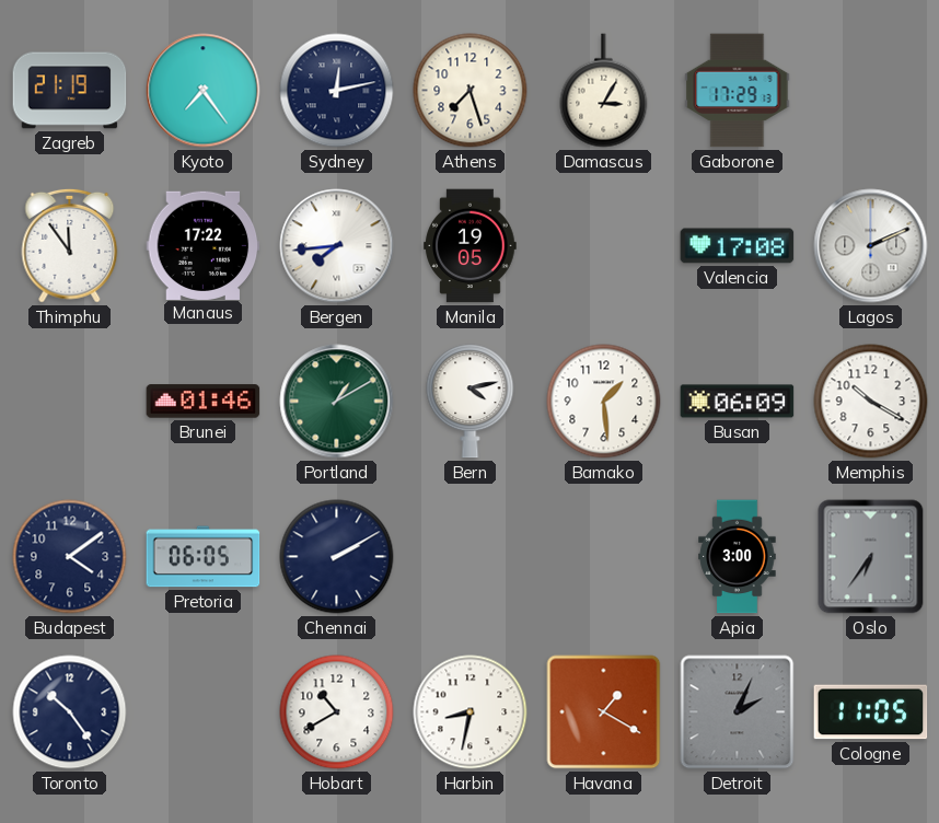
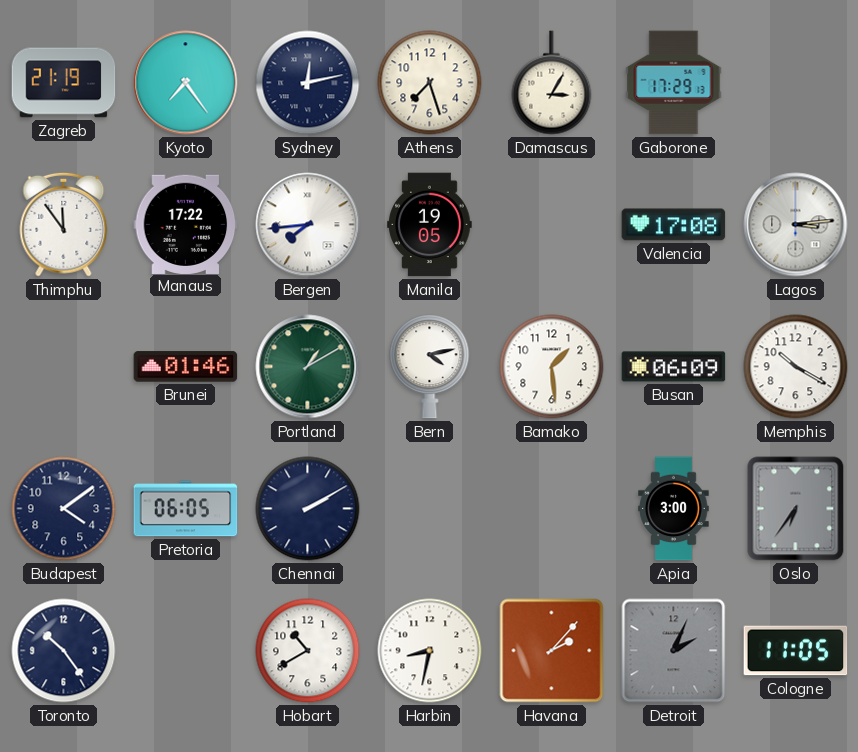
Lagos: 2:11 -> 3:14
Havana: 1:20 -> 2:07
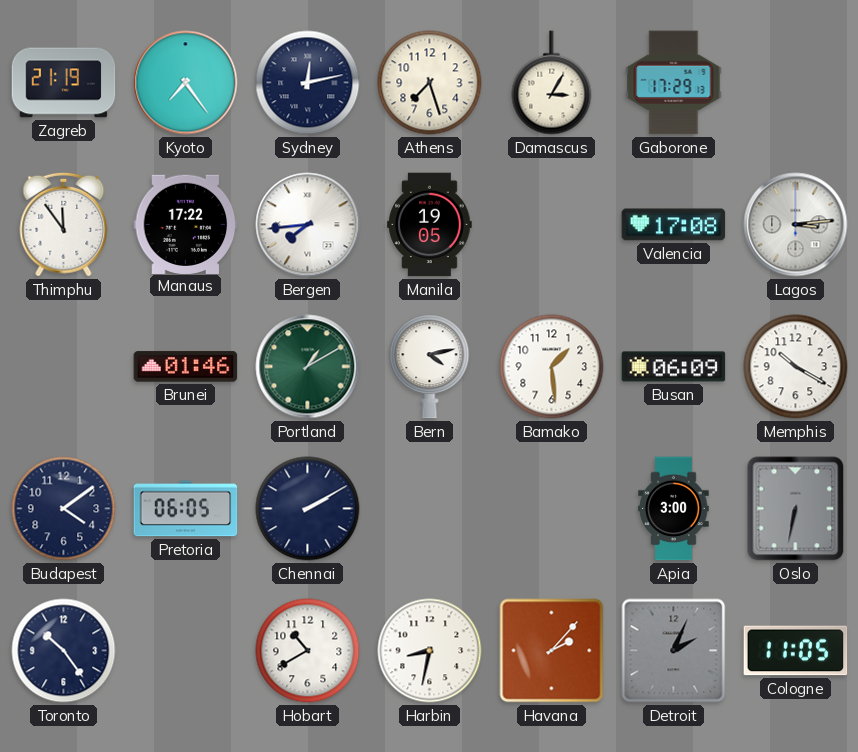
Oslo: 6:36 -> 6:32
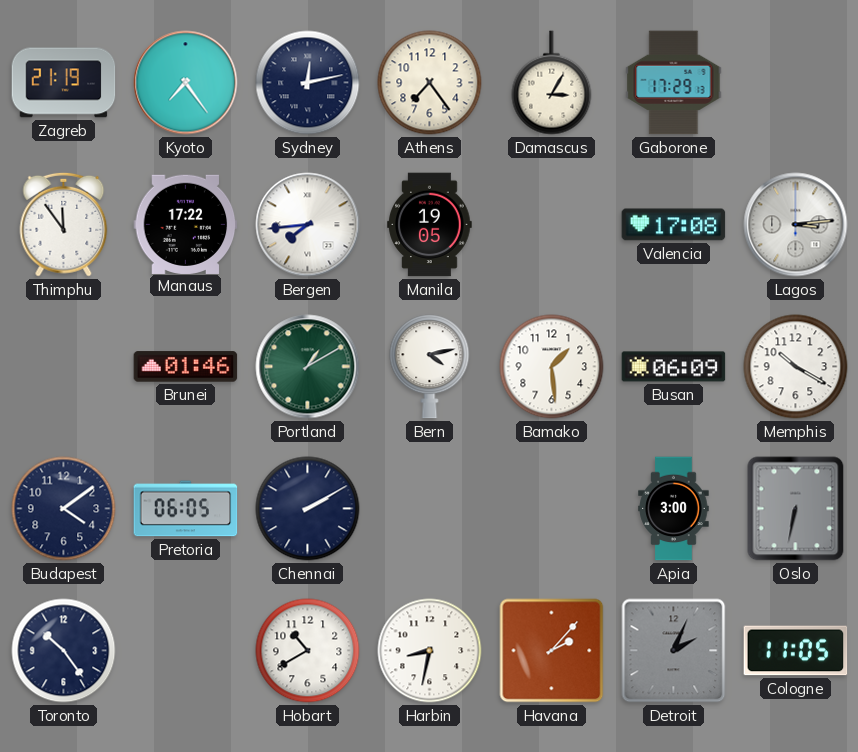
Athens: 7:27 -> 7:24
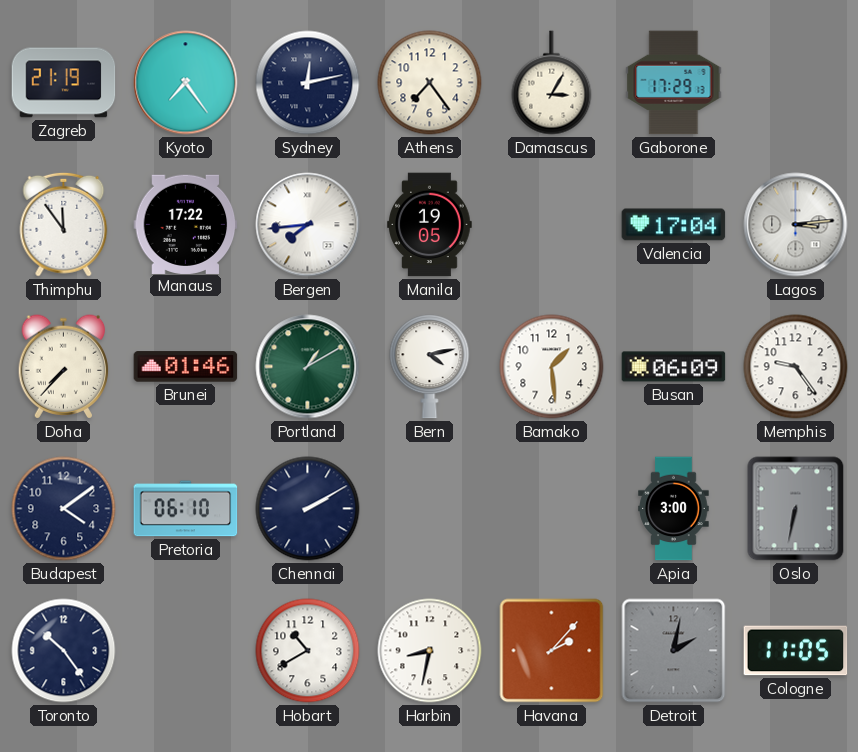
Valencia: 17:08 -> 17:04
Doha: none -> 7:37
Memphis: 10:20 -> 9:24
Pretoria: 06:05 -> 06:10
Detroit: 2:04 -> 2:02
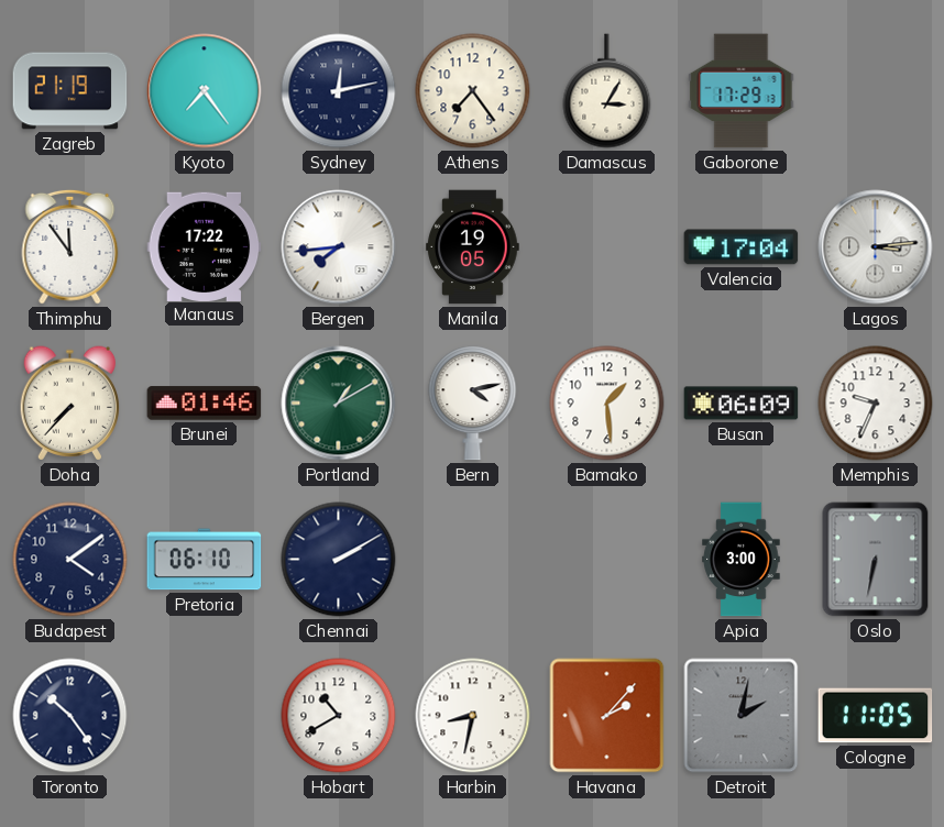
Memphis: 9:24 -> 9:34
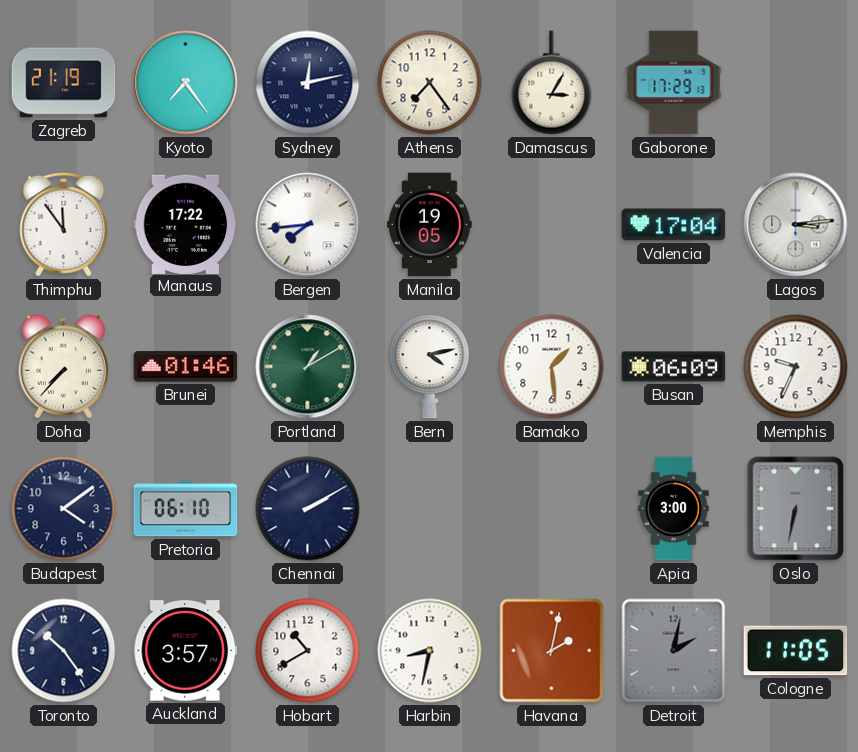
Auckland: none -> 3:57
Havana: 2:07 -> 2:02
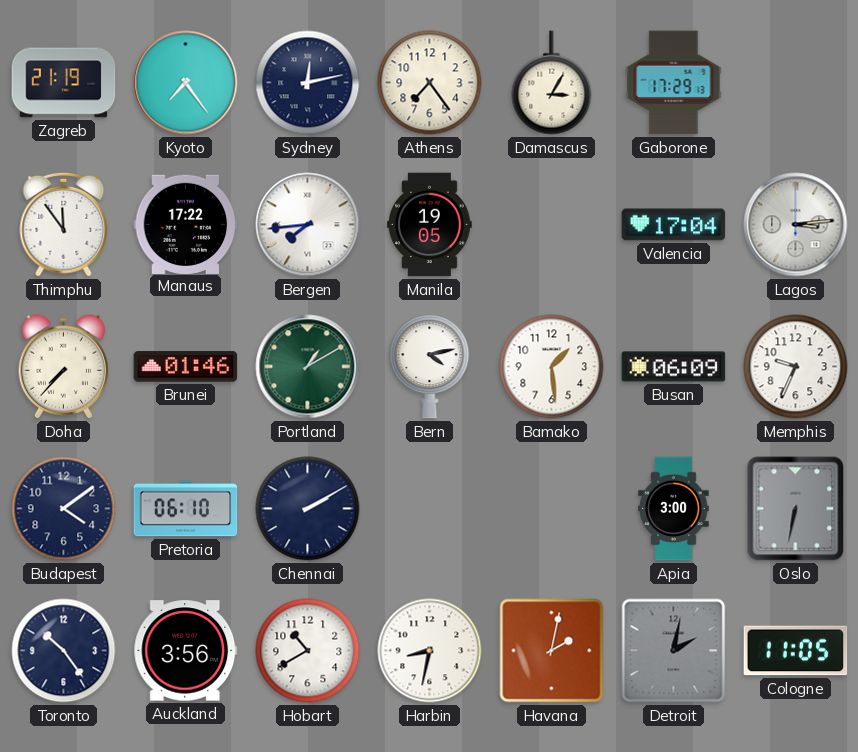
Auckland: 3:57 -> 3:56
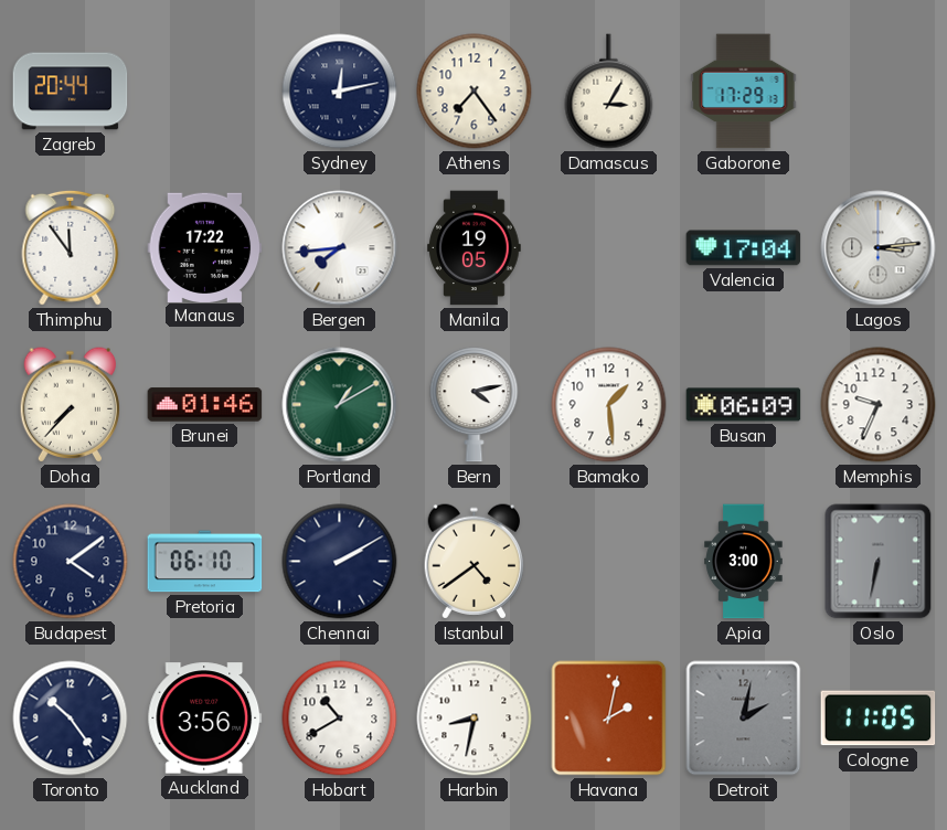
Zagreb: 21:19 -> 20:44
Kyoto: 7:24 -> none
Istanbul: none -> 4:39
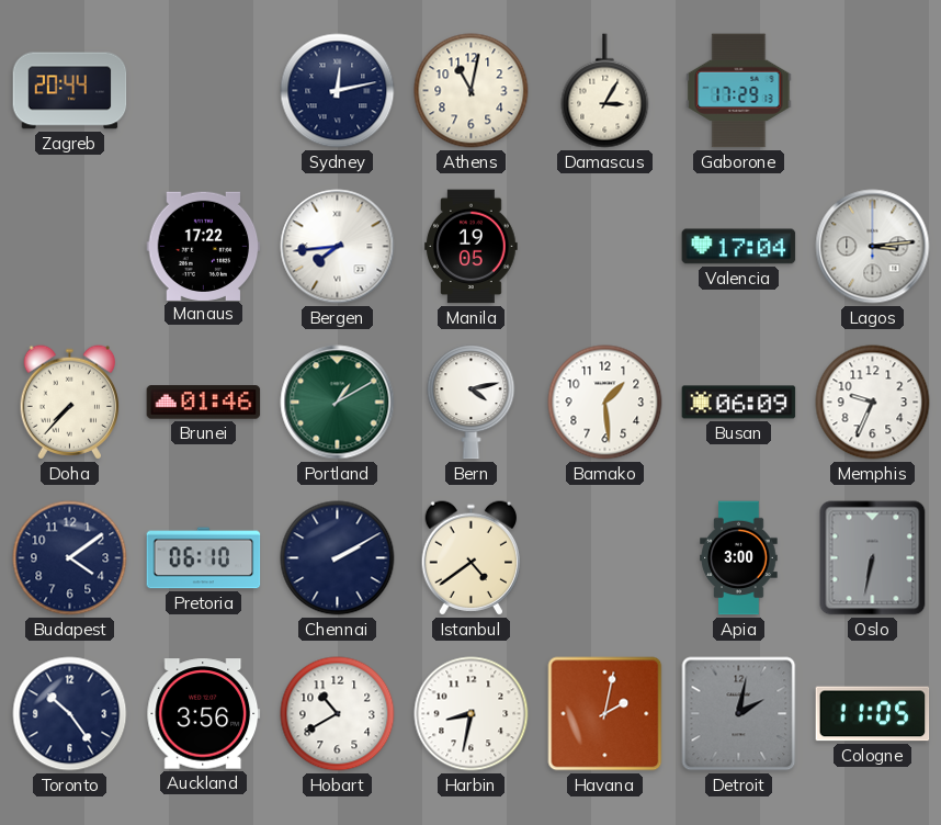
Athens: 7:24 -> 11:02
Thimphu: 11:54 -> none
